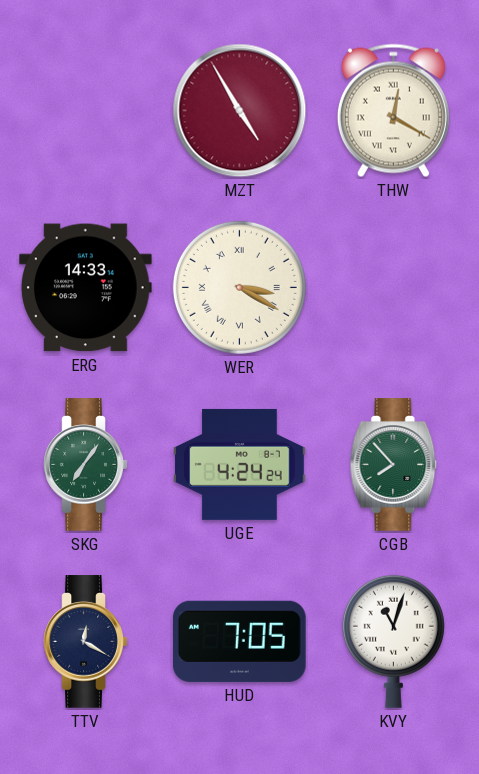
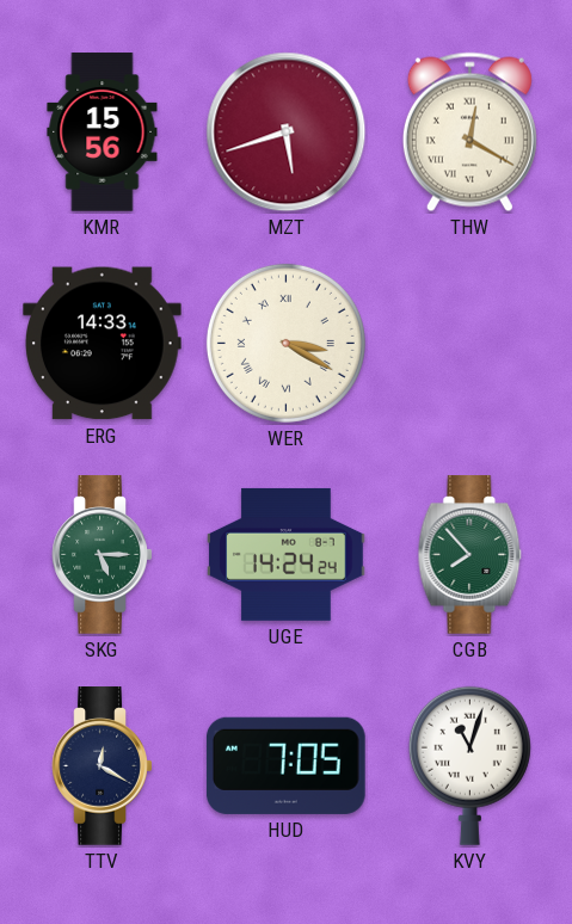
KMR: none -> 15:56
MZT: 4:55 -> 5:42
SKG: 7:06 -> 5:15
UGE: 4:24 -> 14:24
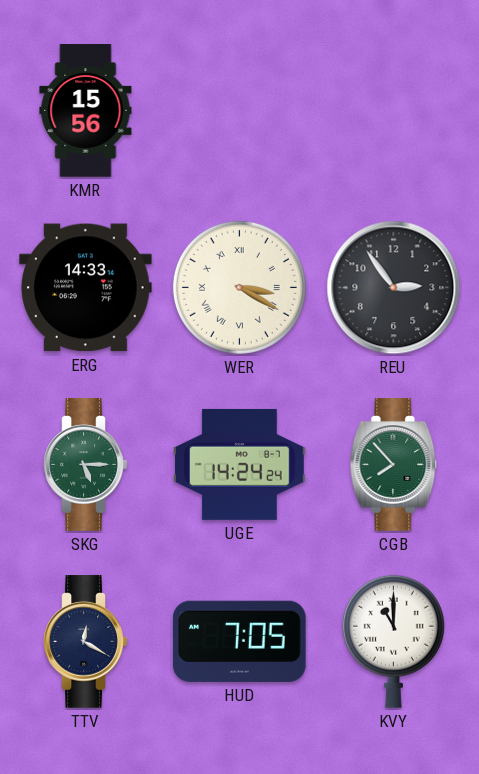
MZT: 5:42 -> none
THW: 12:20 -> none
REU: none -> 2:54
KVY: 11:03 -> 11:00
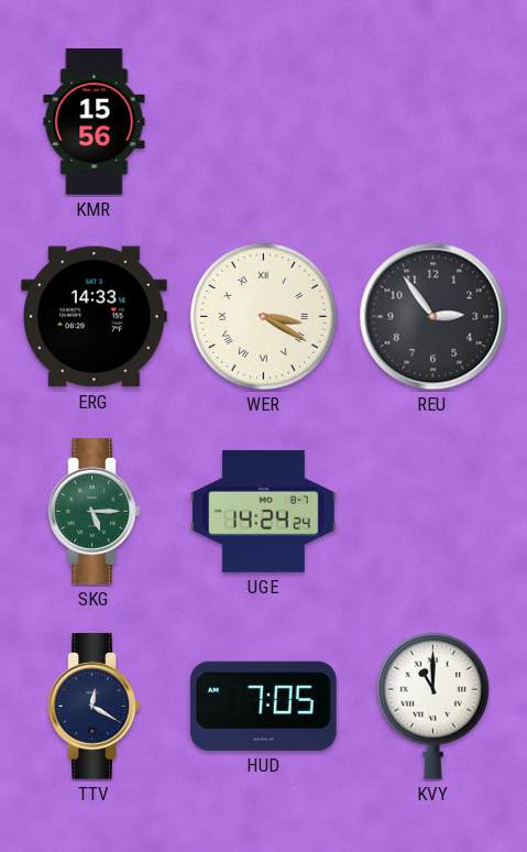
CGB: 7:53 -> none
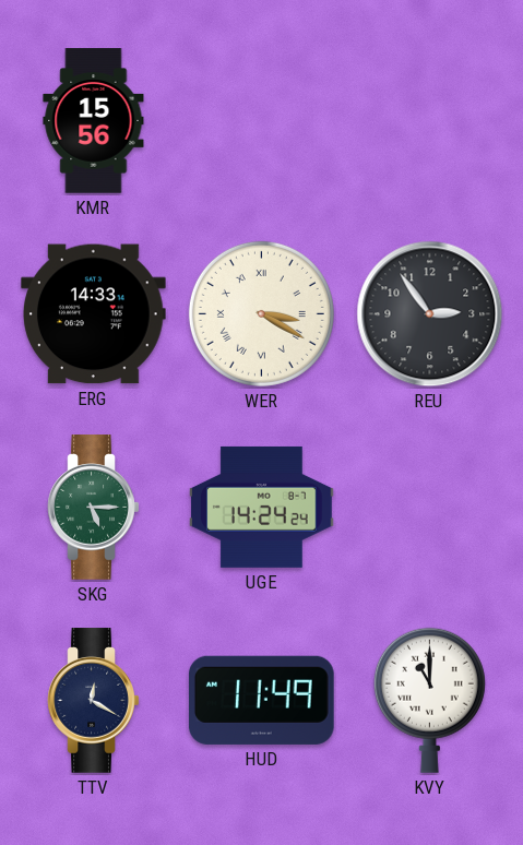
HUD: 7:05 -> 11:49
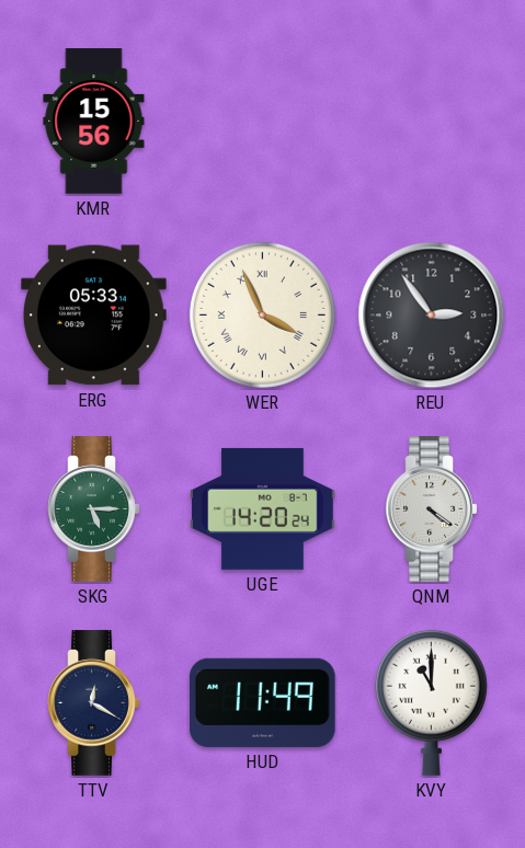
ERG: 14:33 -> 05:33
WER: 3:20 -> 3:56
UGE: 14:24 -> 14:20
QNM: none -> 4:21
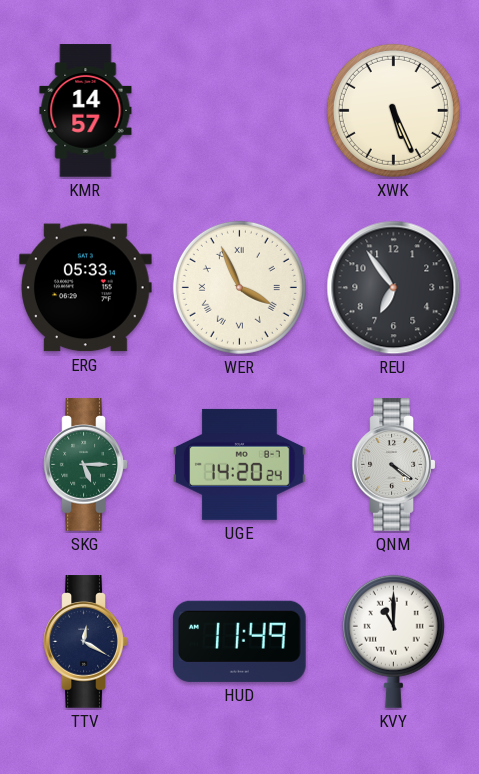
KMR: 15:56 -> 14:57
XWK: none -> 5:26
REU: 2:54 -> 6:54
